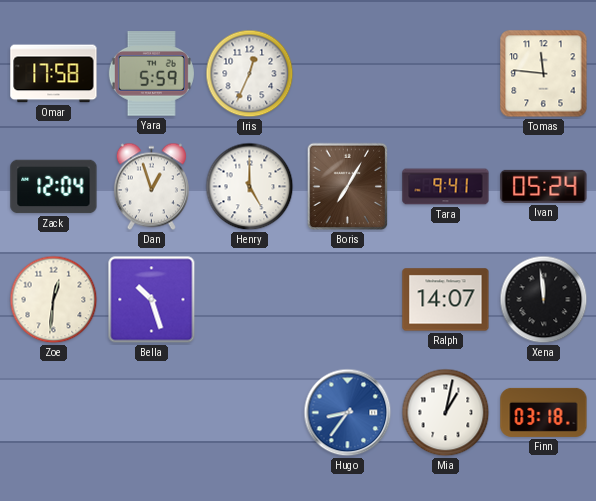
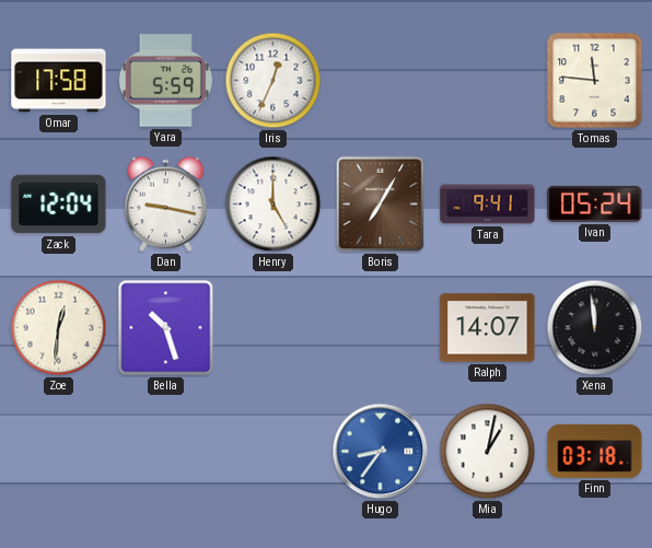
Dan: 12:57 -> 9:17
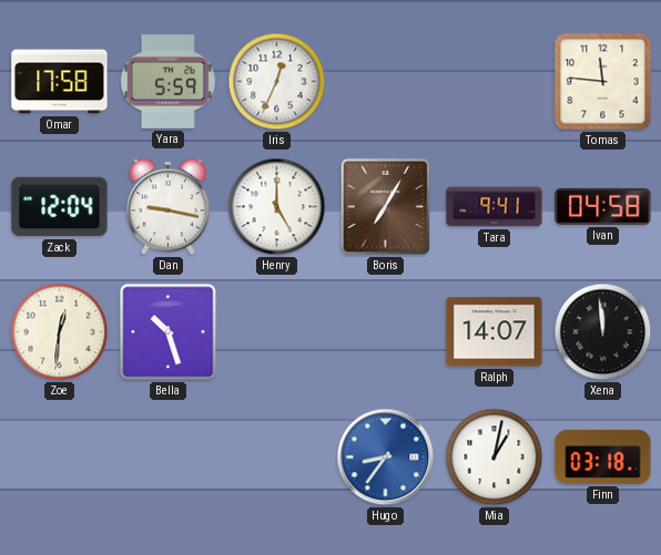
Ivan: 05:24 -> 04:58
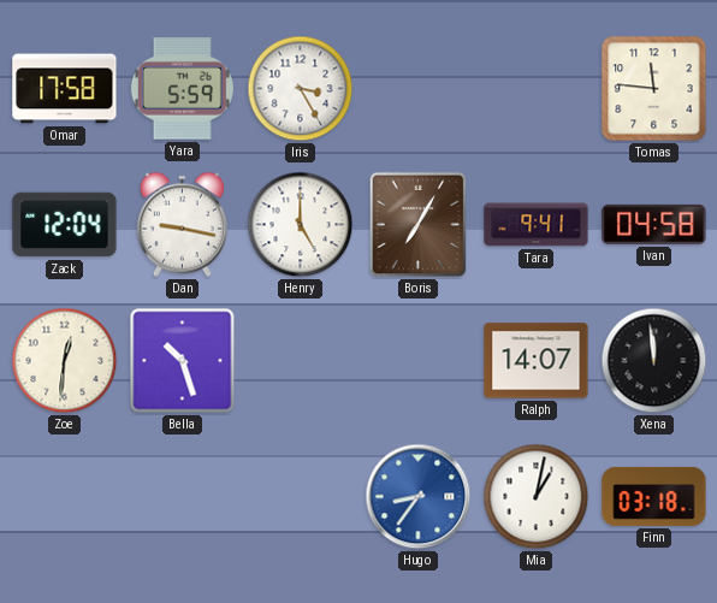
Iris: 12:34 -> 3:25
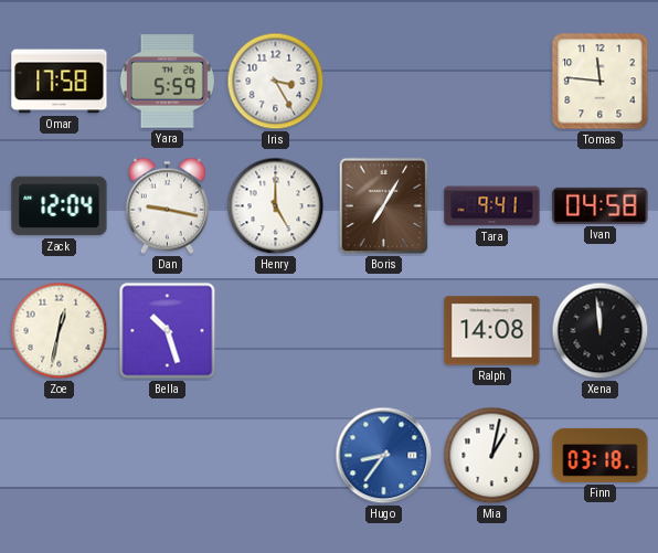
Zoe: 12:31 -> 12:32
Ralph: 14:07 -> 14:08
